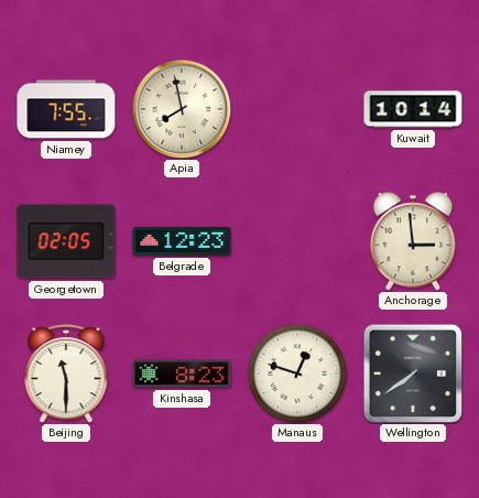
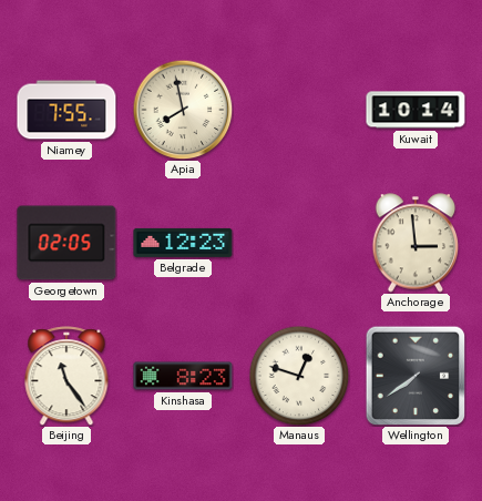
Beijing: 11:30 -> 11:24
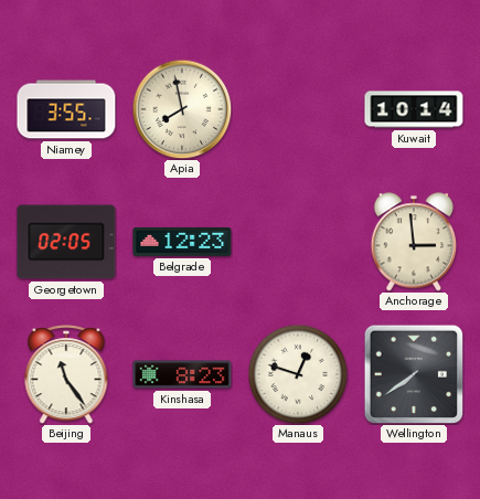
Niamey: 7:55 -> 3:55
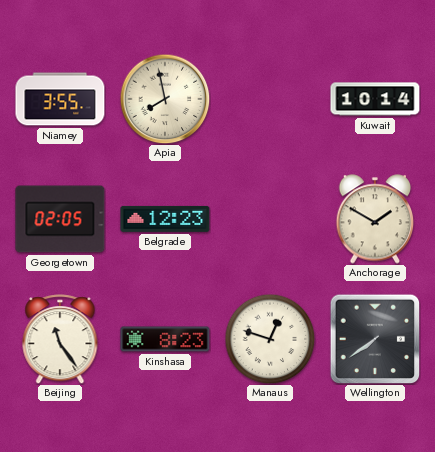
Anchorage: 2:59 -> 1:50
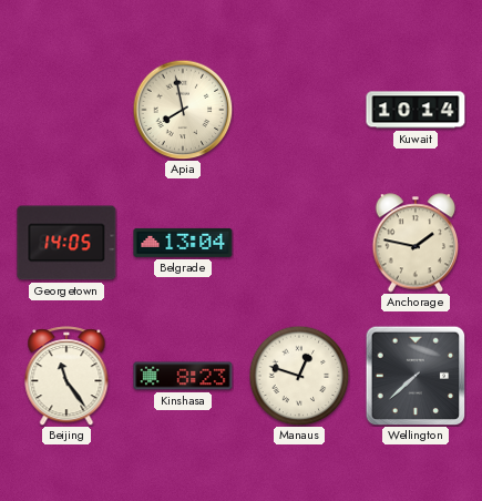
Niamey: 3:55 -> none
Georgetown: 02:05 -> 14:05
Belgrade: 12:23 -> 13:04
Anchorage: 1:50 -> 1:47
Wellington: 7:39 -> 7:38
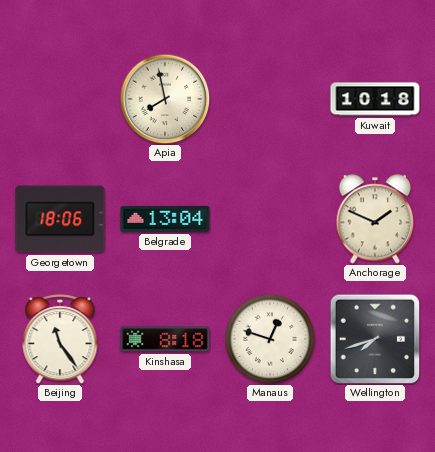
Kuwait: 10:14 -> 10:18
Georgetown: 14:05 -> 18:06
Anchorage: 1:47 -> 1:49
Kinshasa: 8:23 -> 8:18
Wellington: 7:38 -> 7:42
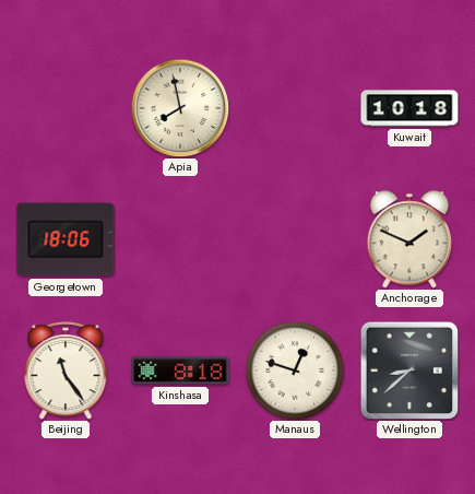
Belgrade: 13:04 -> none
Wellington: 7:42 -> 8:38
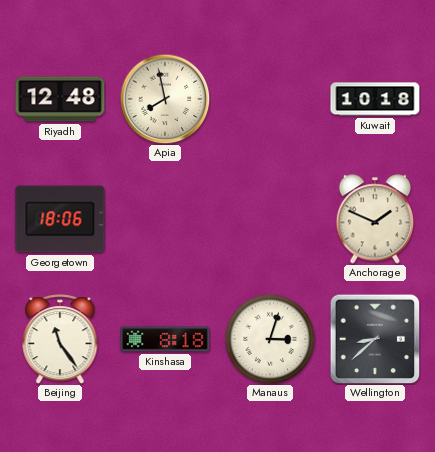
Riyadh: none -> 12:48
Manaus: 12:48 -> 3:03
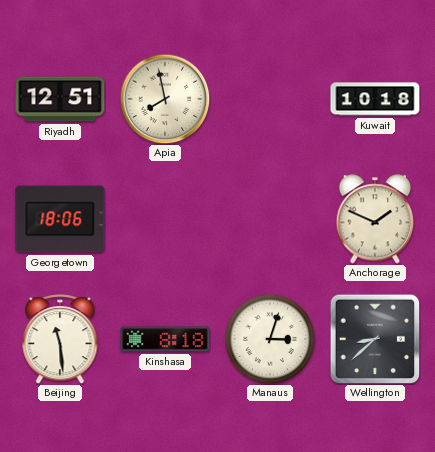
Riyadh: 12:48 -> 12:51
Beijing: 11:24 -> 11:29
